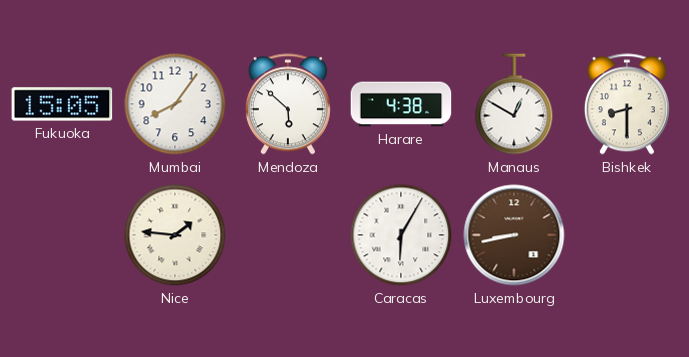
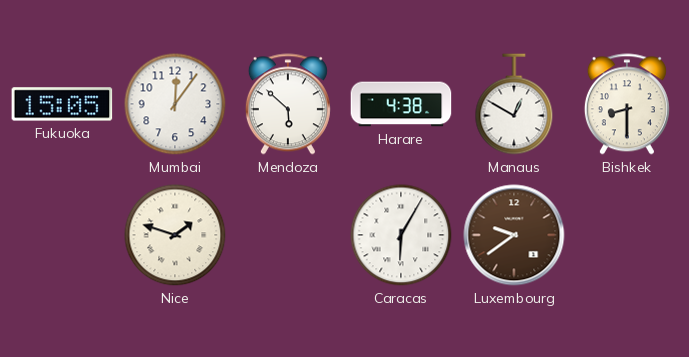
Mumbai: 8:06 -> 12:06
Nice: 1:46 -> 1:48
Luxembourg: 8:43 -> 9:39
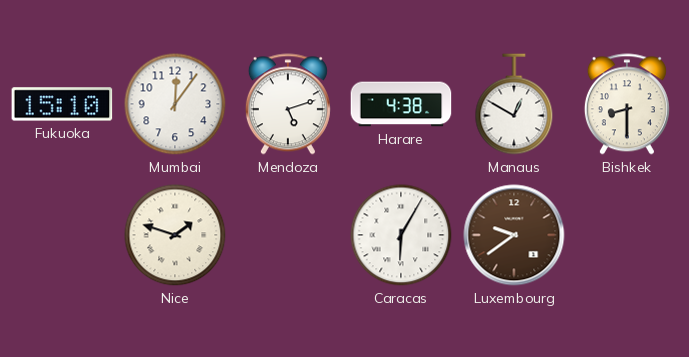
Fukuoka: 15:05 -> 15:10
Mendoza: 5:52 -> 5:12
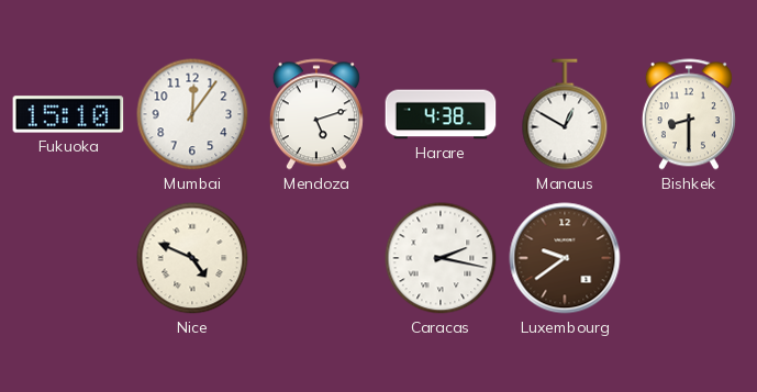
Nice: 1:48 -> 4:49
Caracas: 6:05 -> 2:17
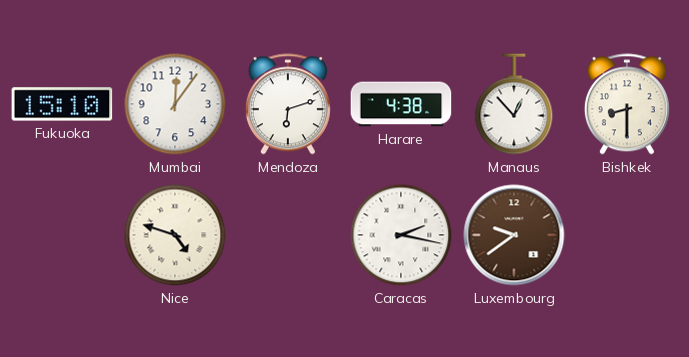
Mendoza: 5:12 -> 6:12
Manaus: 12:50 -> 12:53
Nice: 4:49 -> 4:48
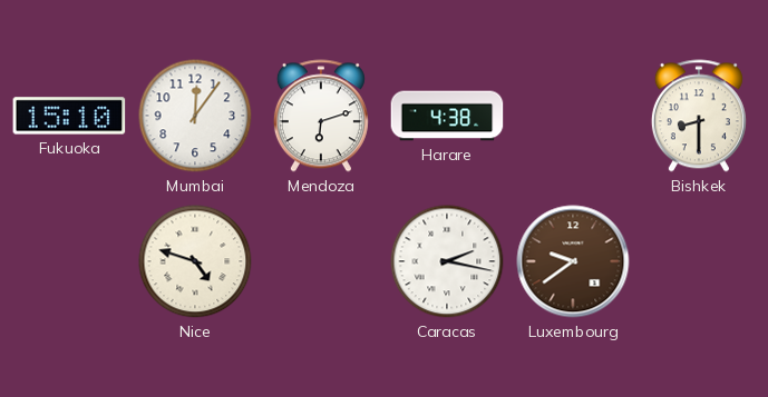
Manaus: 12:53 -> none
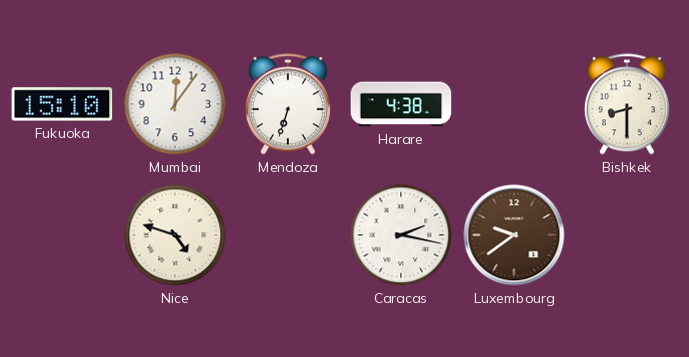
Mendoza: 6:12 -> 6:33
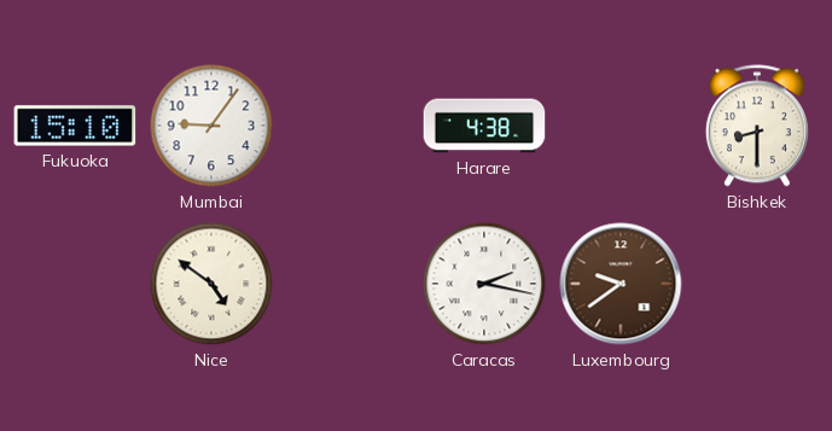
Mumbai: 12:06 -> 9:06
Mendoza: 6:33 -> none
Nice: 4:48 -> 4:51
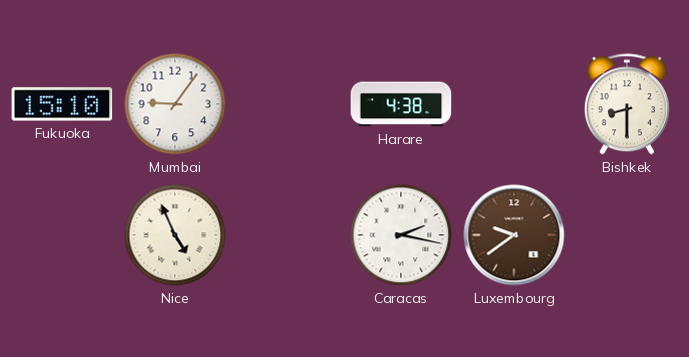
Nice: 4:51 -> 4:56
